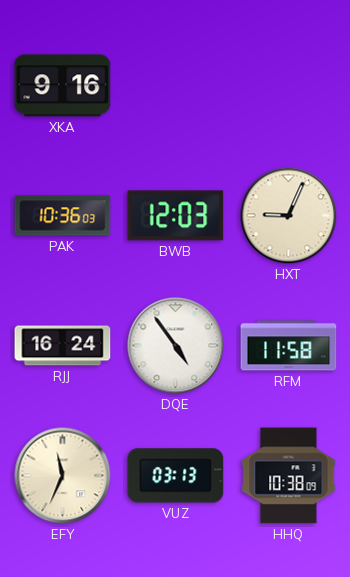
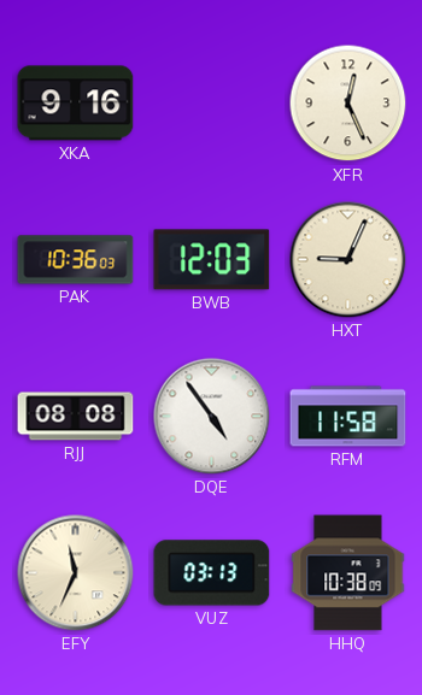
XFR: none -> 12:26
RJJ: 16:24 -> 08:08
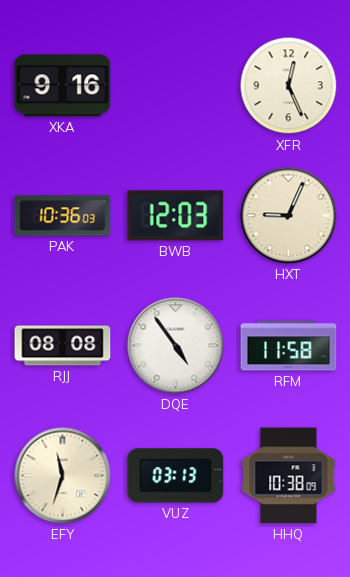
EFY: 11:34 -> 11:33
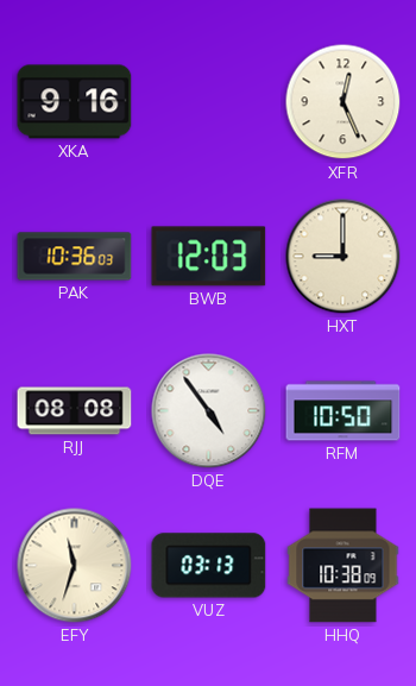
HXT: 9:04 -> 9:00
RFM: 11:58 -> 10:50
